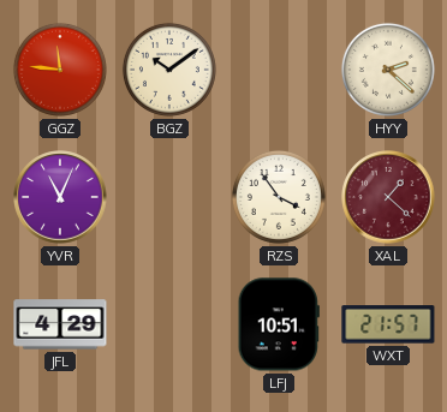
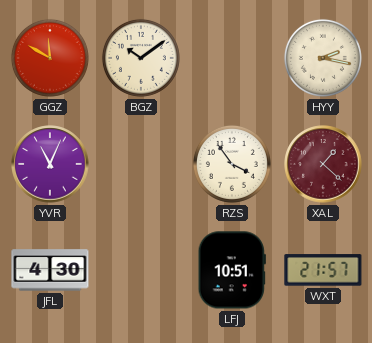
GGZ: 11:46 -> 11:50
HYY: 2:22 -> 2:17
JFL: 4:29 -> 4:30
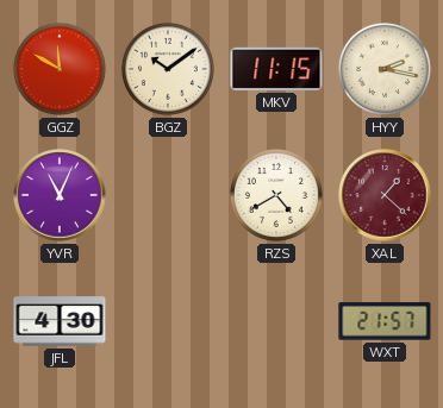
MKV: none -> 11:15
RZS: 3:54 -> 4:40
LFJ: 10:51 -> none
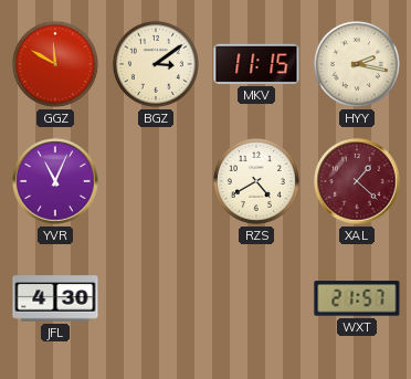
BGZ: 10:09 -> 3:09
